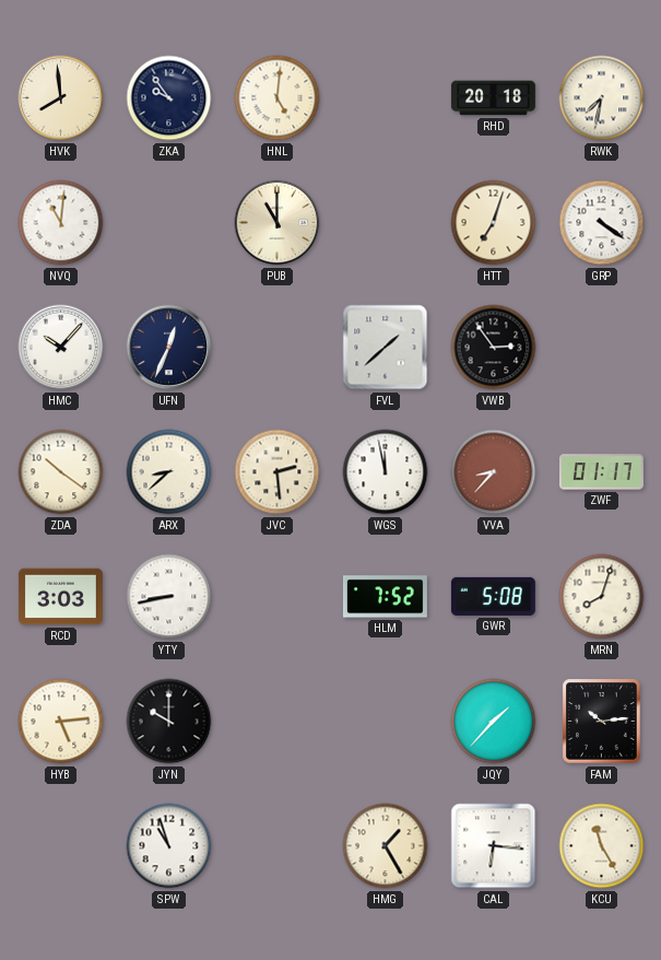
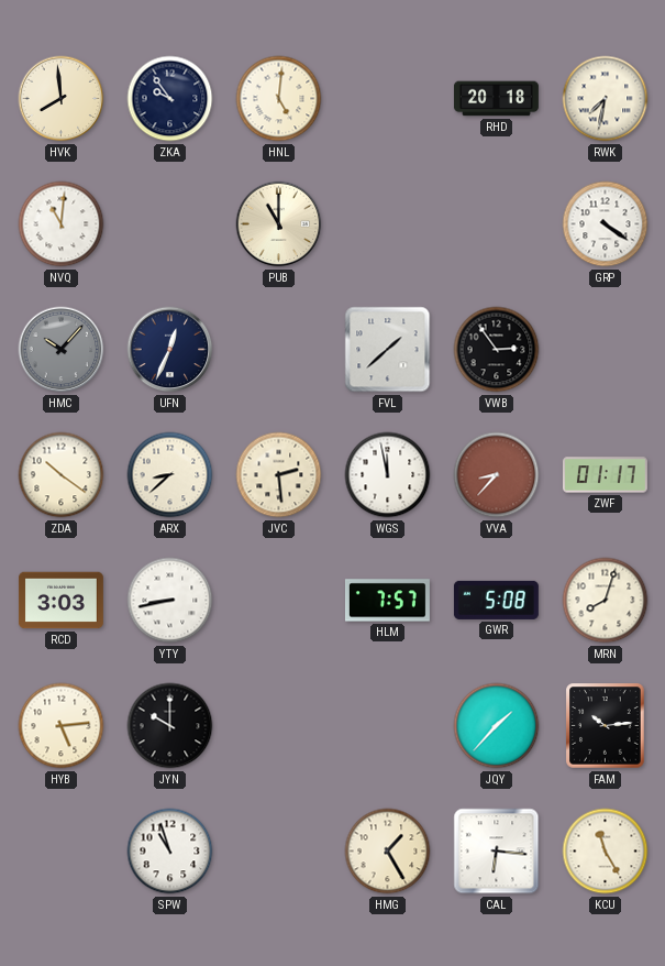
HTT: 7:03 -> none
HMC dial: white -> grey
HLM: 7:52 -> 7:57
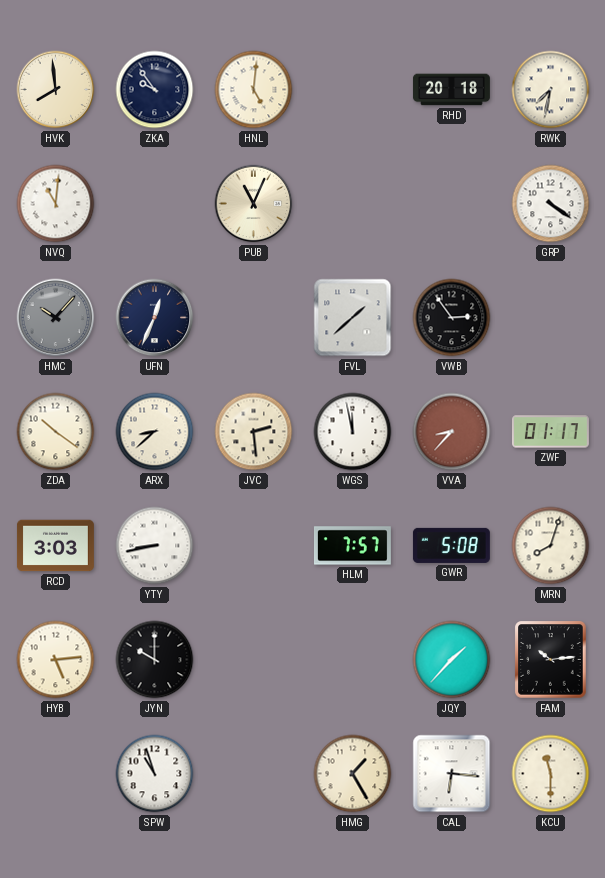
PUB: 11:00 -> 11:04
KCU: 11:25 -> 11:30
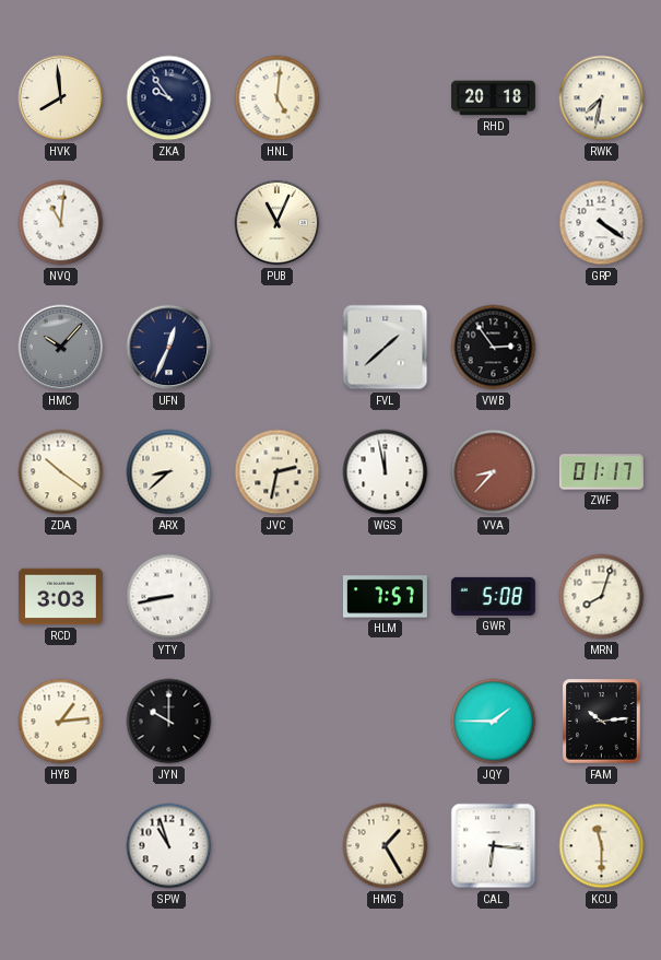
JVC: 2:29 -> 2:32
HYB: 5:14 -> 1:14
JQY: 1:37 -> 1:45
